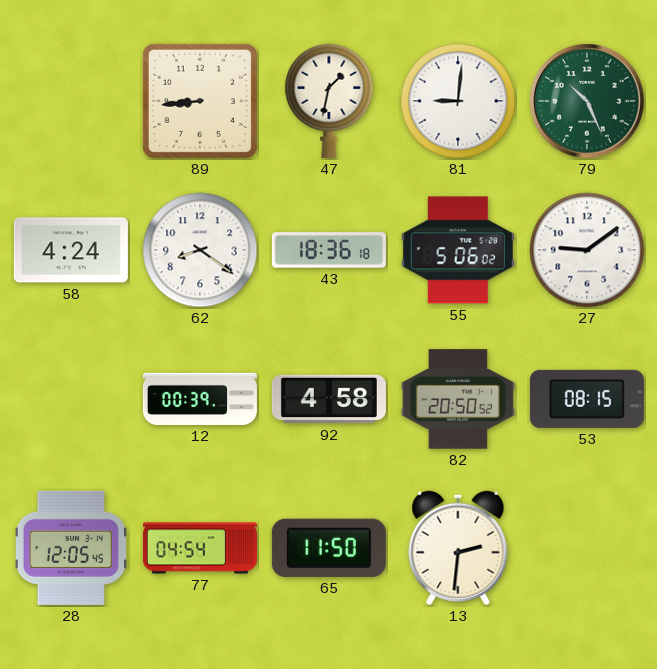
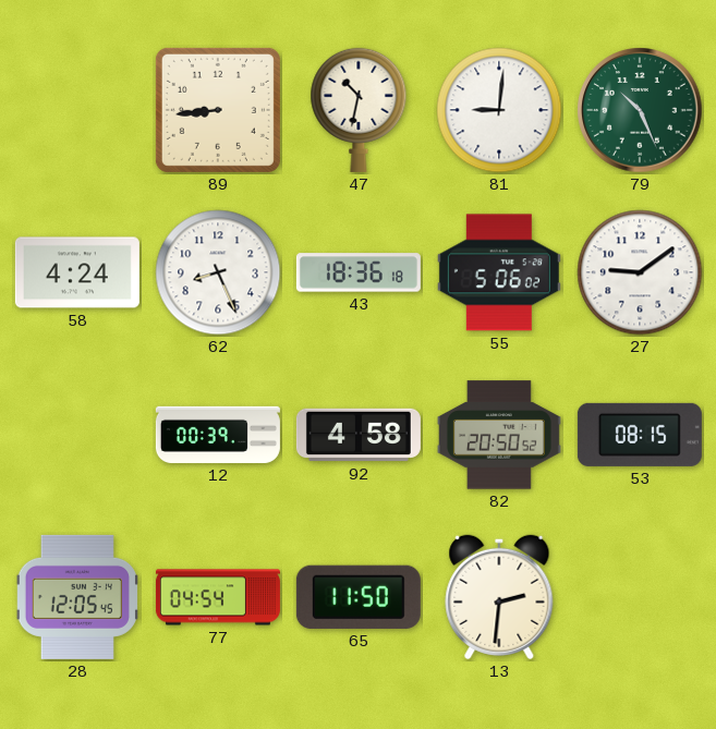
47: 1:32 -> 10:32
62: 8:21 -> 8:26
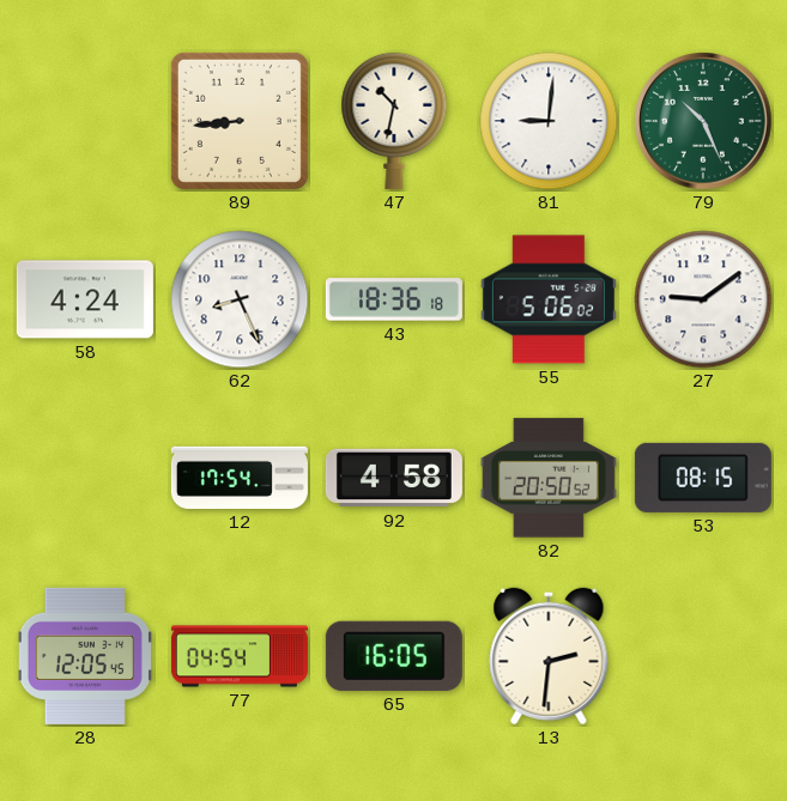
12: 00:39 -> 17:54
65: 11:50 -> 16:05
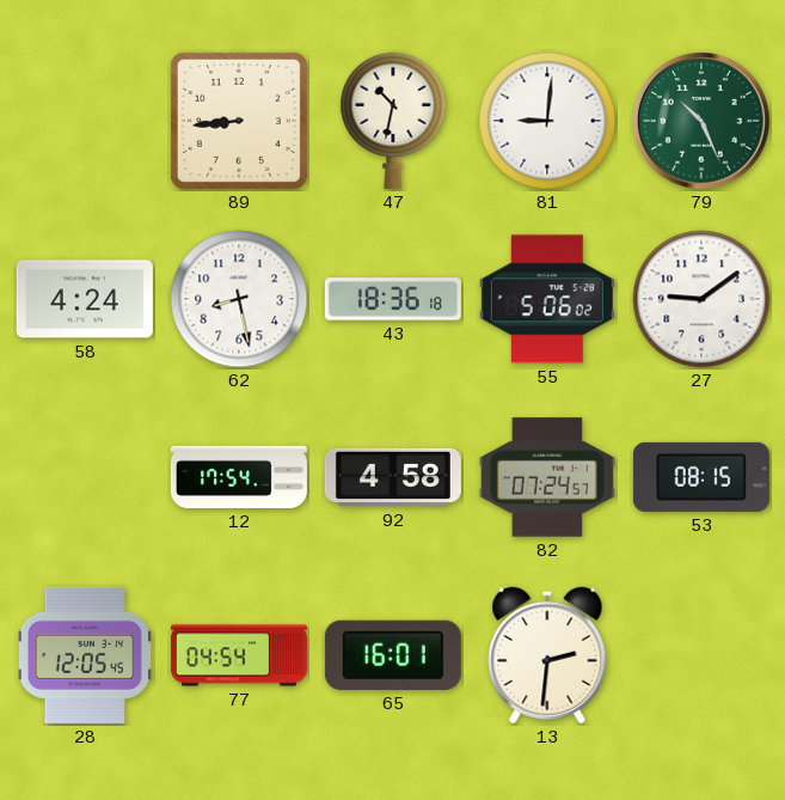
62: 8:26 -> 8:28
82: 20:50 -> 07:24
65: 16:05 -> 16:01
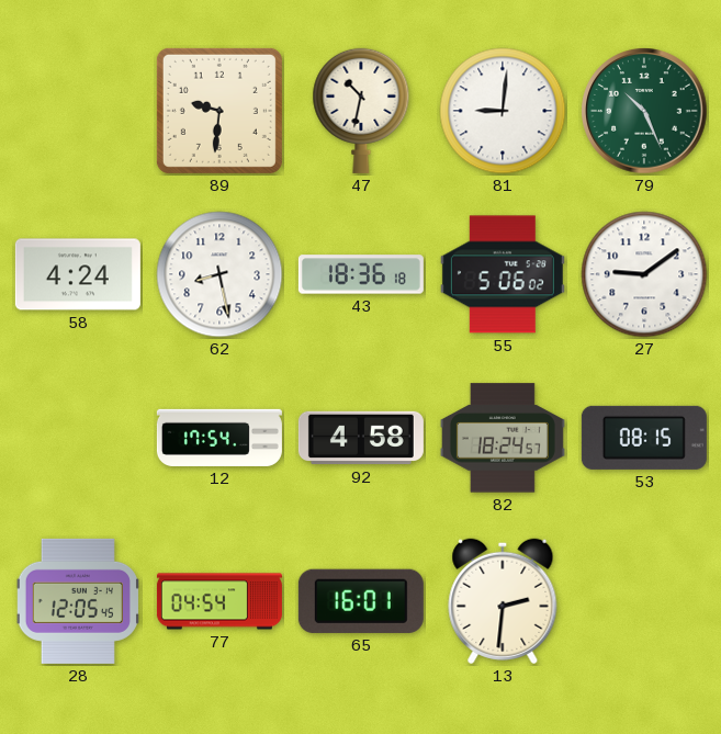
89: 8:44 -> 9:31
82: 07:24 -> 18:24
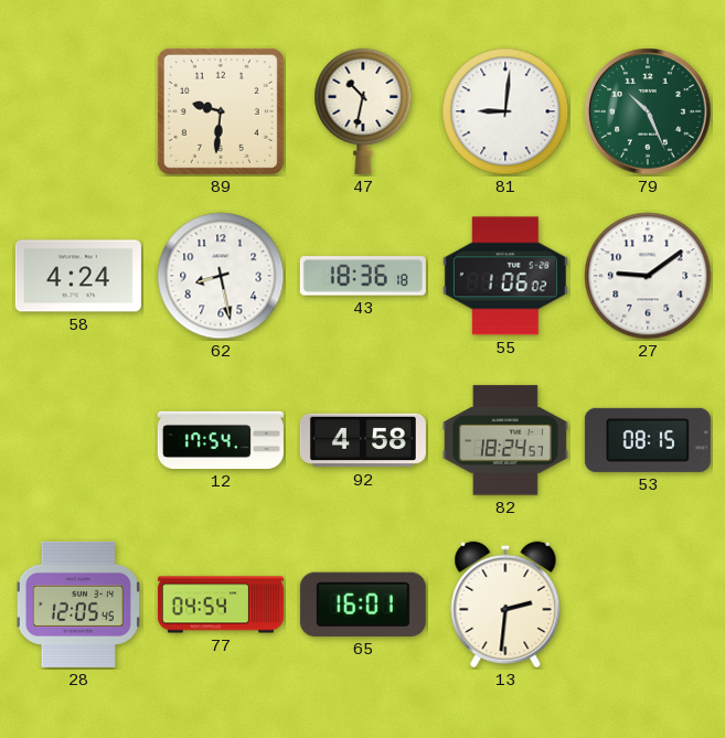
55: 5:06 -> 1:06
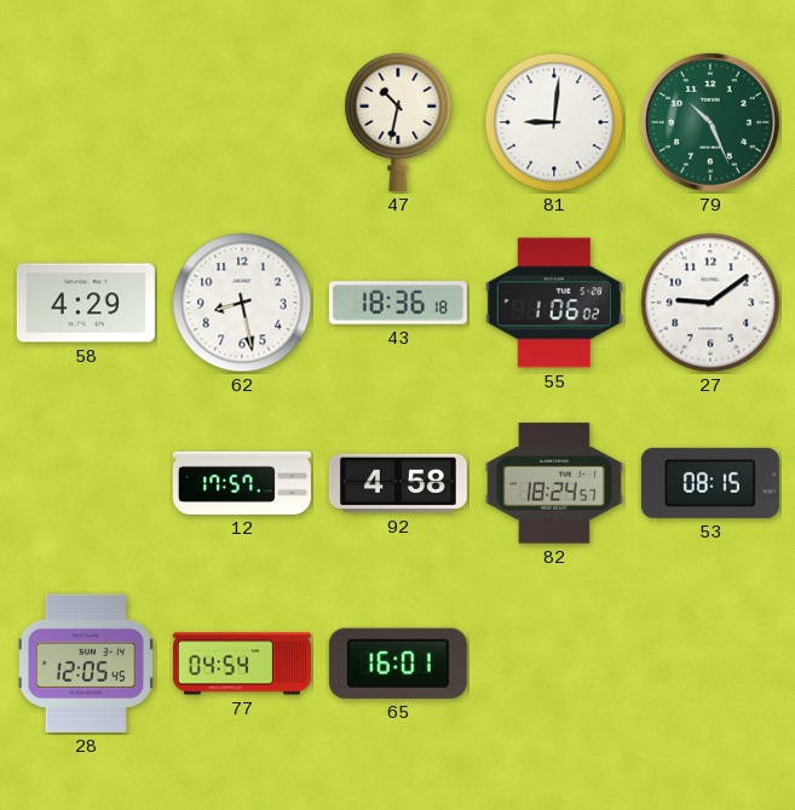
89: 9:31 -> none
58: 4:24 -> 4:29
12: 17:54 -> 17:57
13: 2:31 -> none
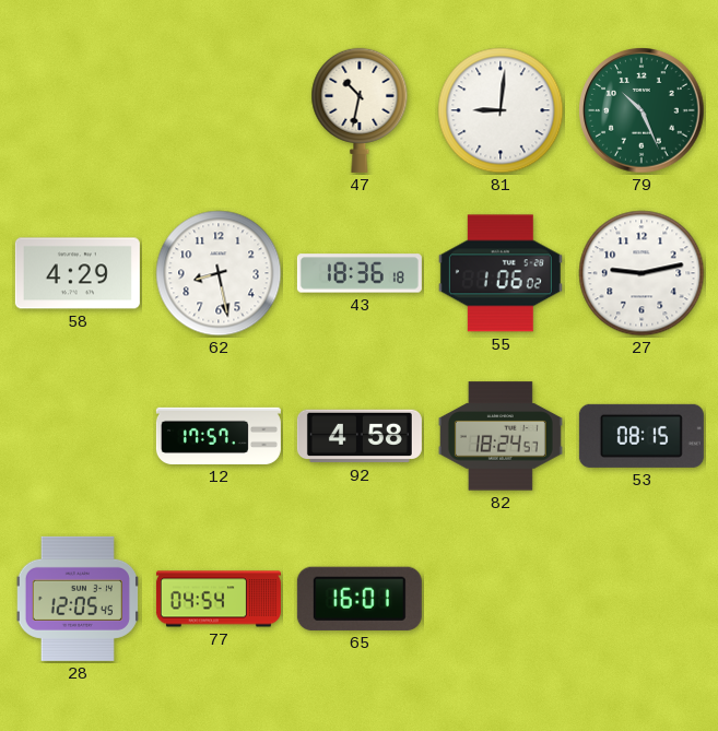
27: 9:09 -> 9:13
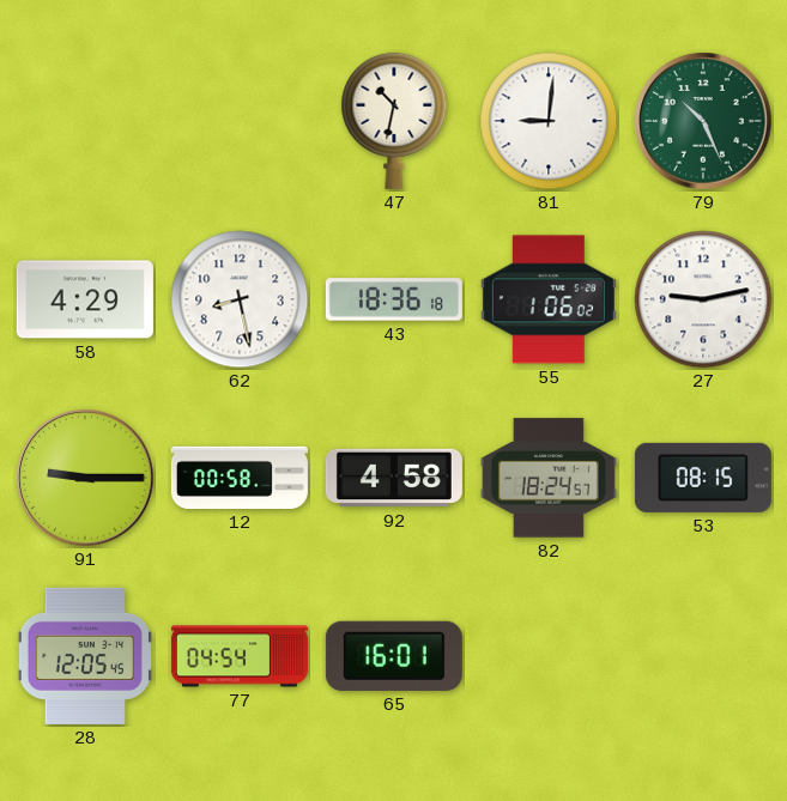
91: none -> 9:15
12: 17:57 -> 00:58
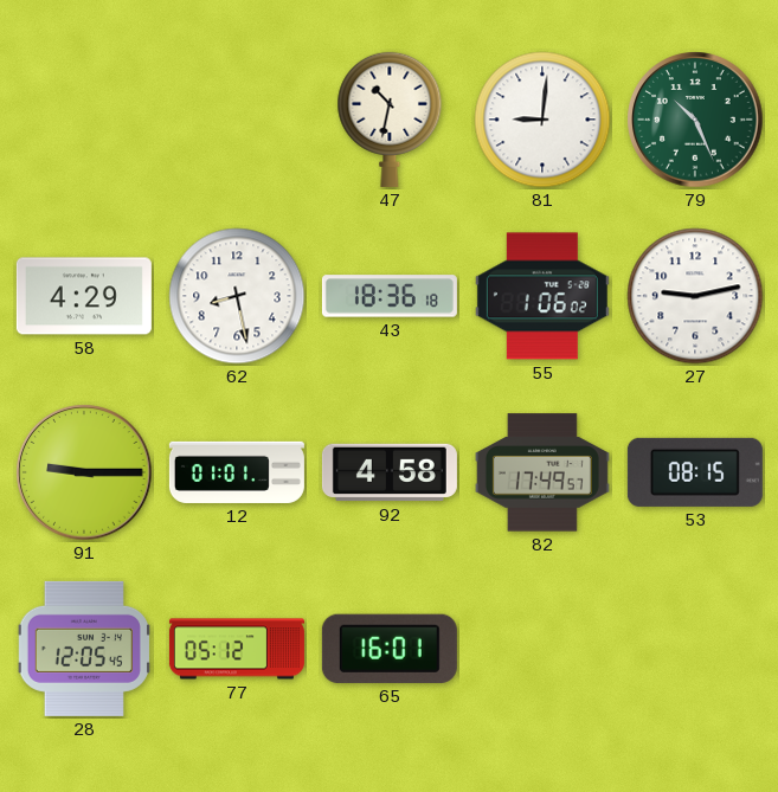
12: 00:58 -> 01:01
82: 18:24 -> 17:49
77: 04:54 -> 05:12
